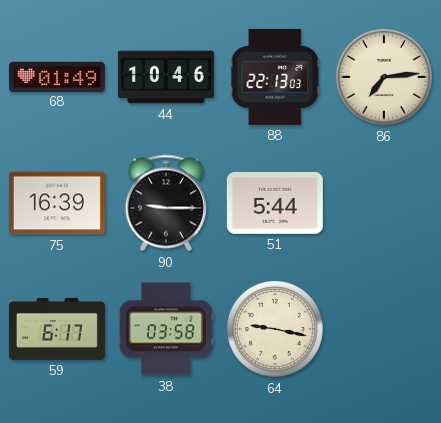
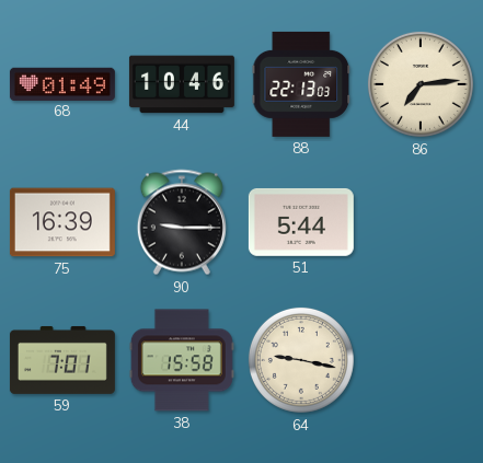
59: 6:17 -> 7:01
38: 03:58 -> 15:58
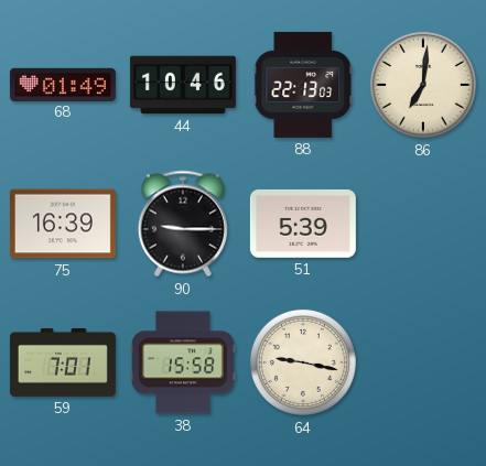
86: 7:14 -> 7:01
51: 5:44 -> 5:39
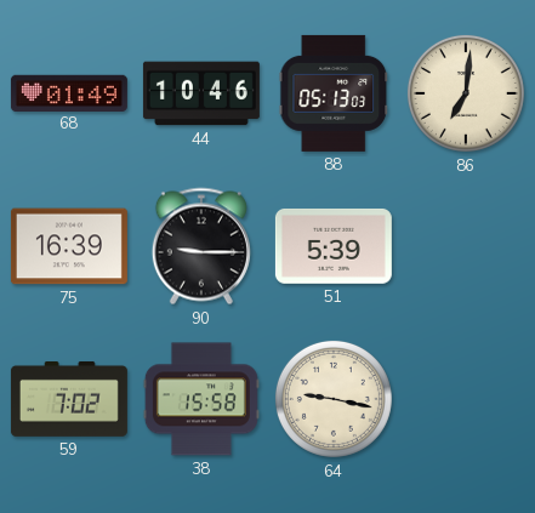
88: 22:13 -> 05:13
59: 7:01 -> 7:02
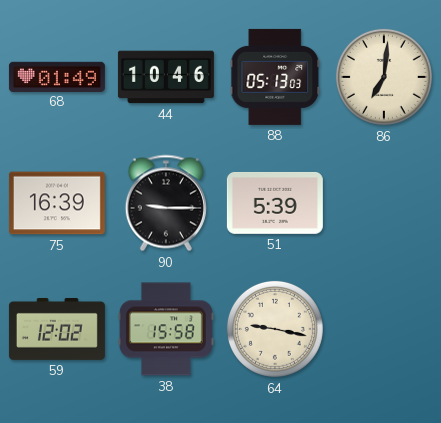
59: 7:02 -> 12:02
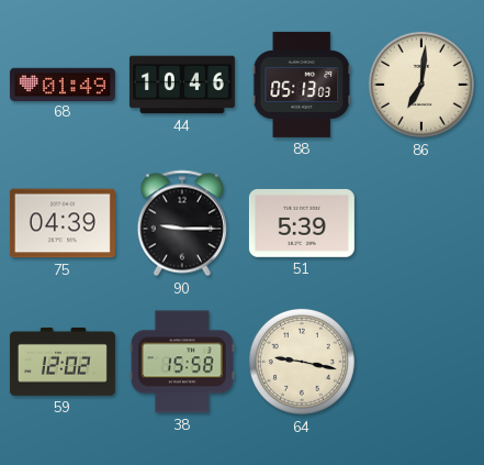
75: 16:39 -> 04:39
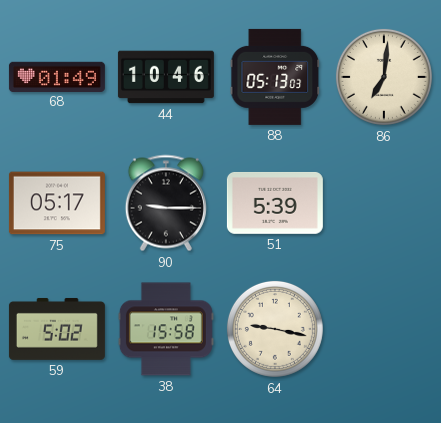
75: 04:39 -> 05:17
59: 12:02 -> 5:02
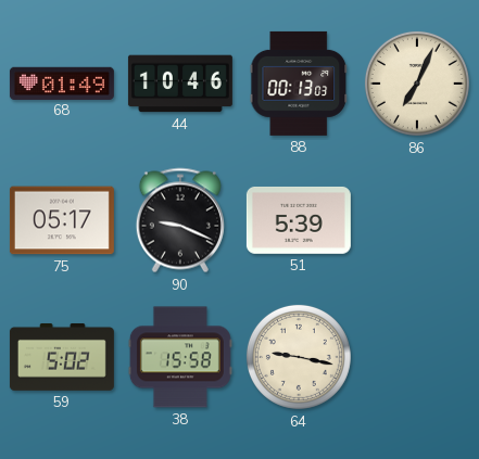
88: 05:13 -> 00:13
86: 7:01 -> 7:04
90: 9:15 -> 9:19
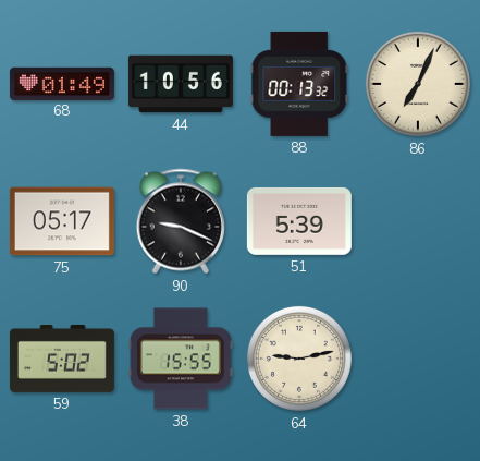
44: 10:46 -> 10:56
88: 00:13:03 -> 00:13:32
38: 15:58 -> 15:55
64: 9:17 -> 9:13
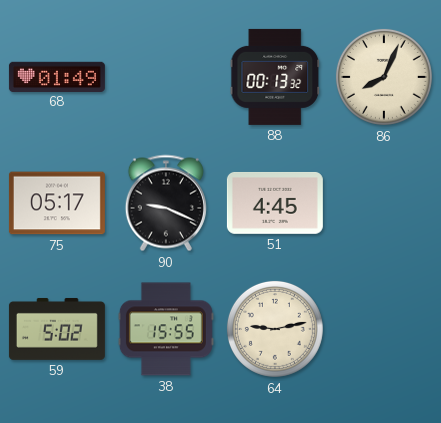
44: 10:56 -> none
86: 7:04 -> 8:04
51: 5:39 -> 4:45
